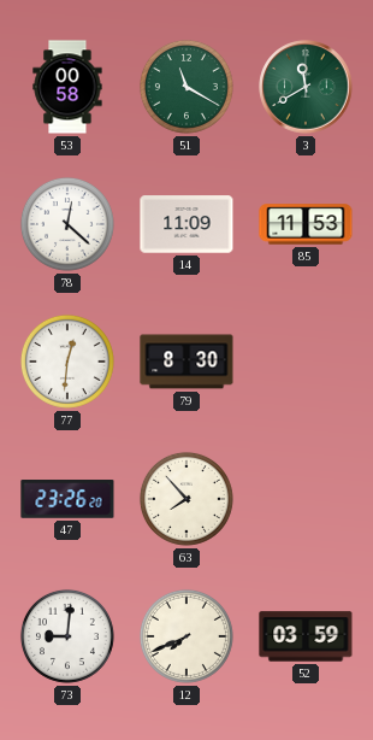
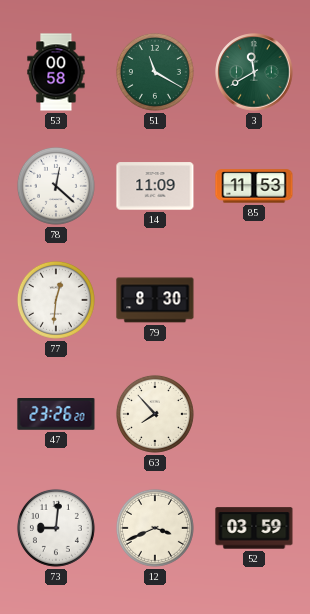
12: 7:41 -> 3:41
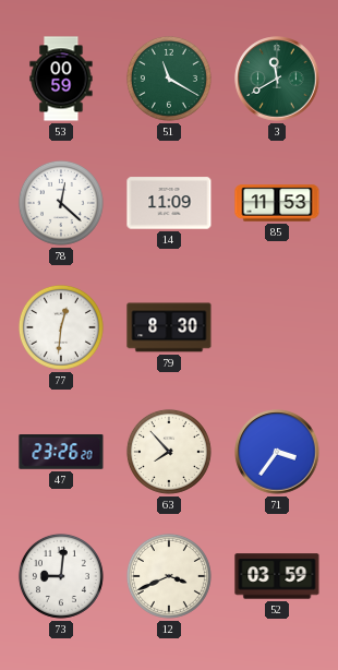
53: 00:58 -> 00:59
71: none -> 3:36
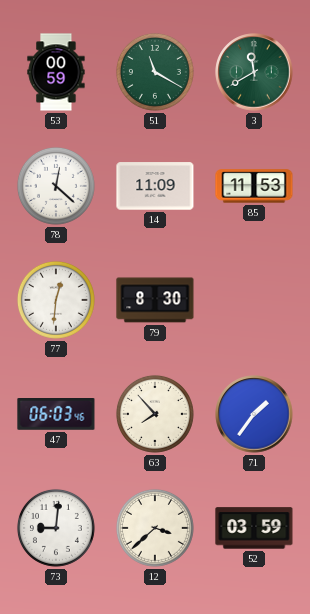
47: 23:26 -> 06:03
71: 3:36 -> 1:36
12: 3:41 -> 3:38
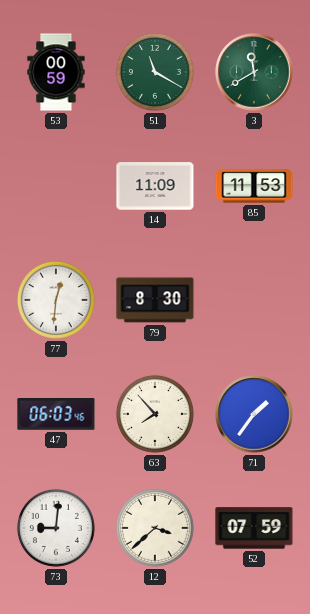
78: 12:22 -> none
52: 03:59 -> 07:59
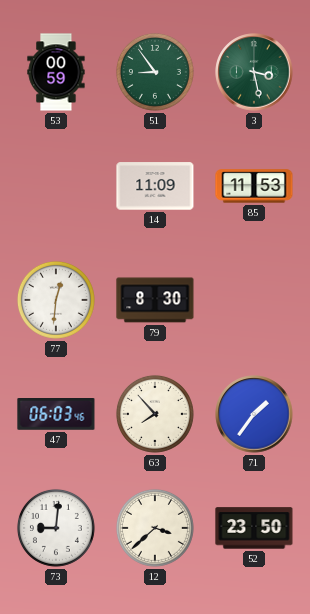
51: 11:20 -> 8:54
3: 11:40 -> 3:28
52: 07:59 -> 23:50
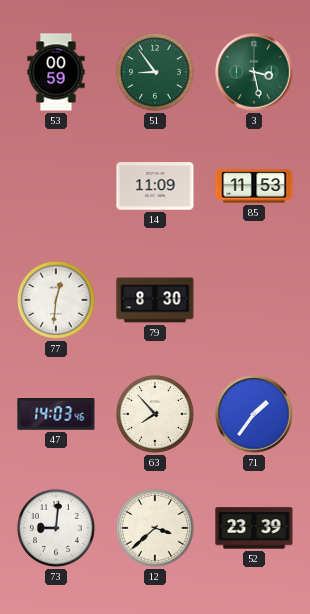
47: 06:03 -> 14:03
52: 23:50 -> 23:39
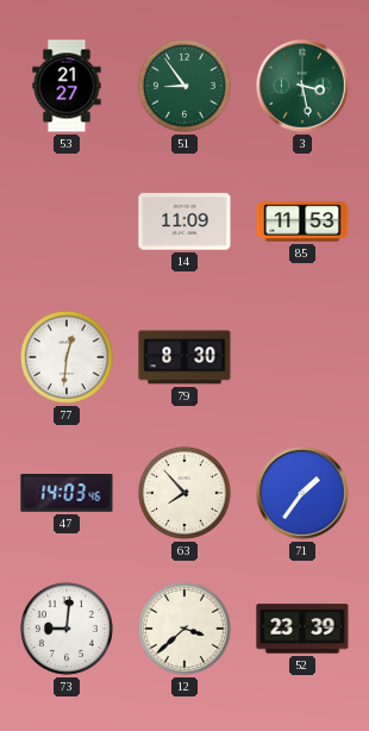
53: 00:59 -> 21:27
